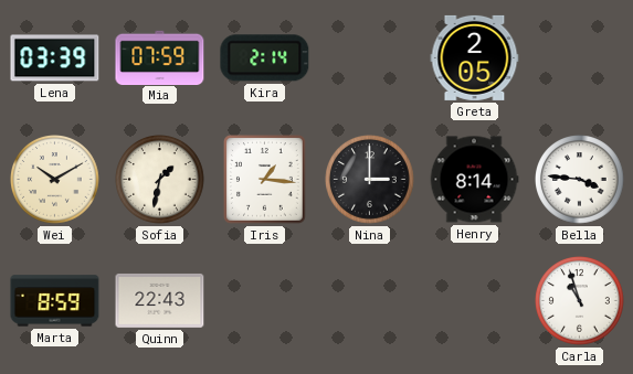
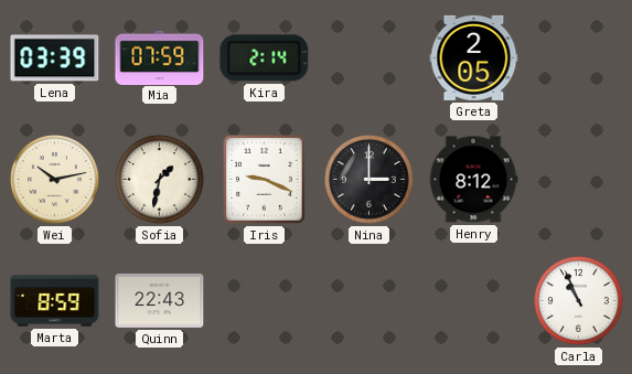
Wei: 10:10 -> 10:13
Iris: 1:16 -> 9:19
Henry: 8:14 -> 8:12
Bella: 3:46 -> none
Carla: 10:57 -> 10:56
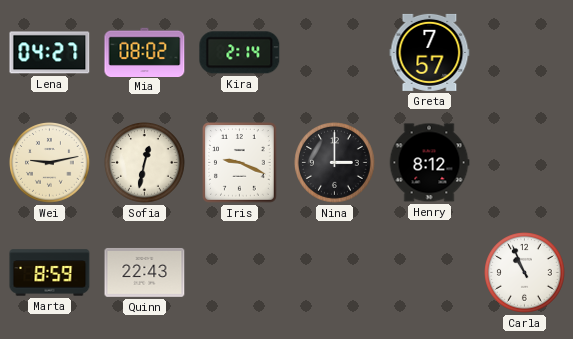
Lena: 03:39 -> 04:27
Mia: 07:59 -> 08:02
Greta: 2:05 -> 7:57
Wei: 10:13 -> 9:13
Sofia: 1:32 -> 12:32
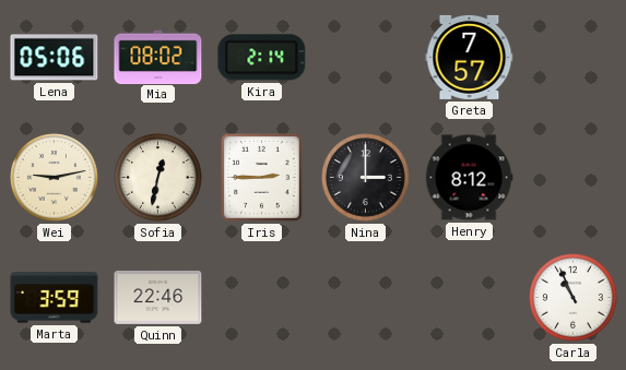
Lena: 04:27 -> 05:06
Iris: 9:19 -> 2:45
Marta: 8:59 -> 3:59
Quinn: 22:43 -> 22:46
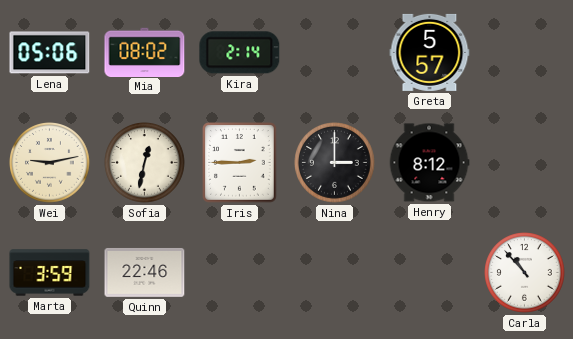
Greta: 7:57 -> 5:57
Carla: 10:56 -> 10:53
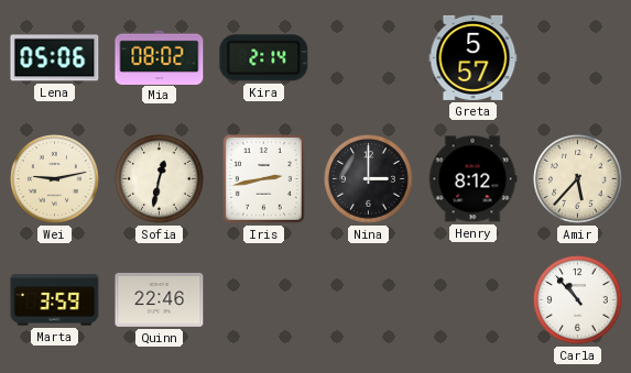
Iris: 2:45 -> 2:43
Amir: none -> 5:37
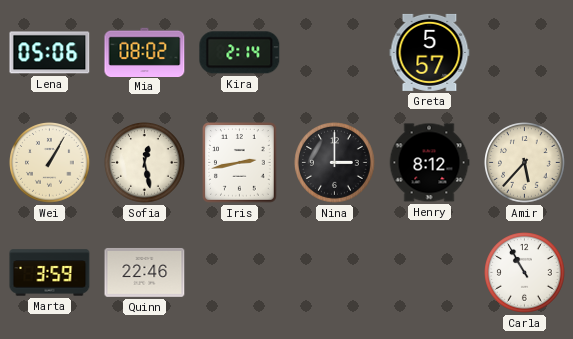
Wei: 9:13 -> 1:05
Sofia: 12:32 -> 12:28
Carla: 10:53 -> 10:55
